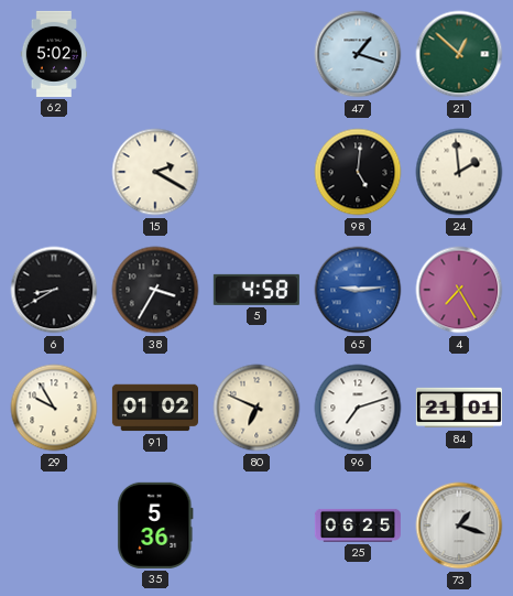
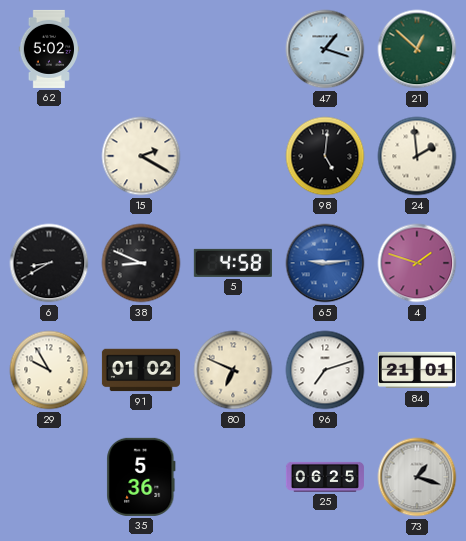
38: 3:35 -> 8:49
4: 7:25 -> 1:48
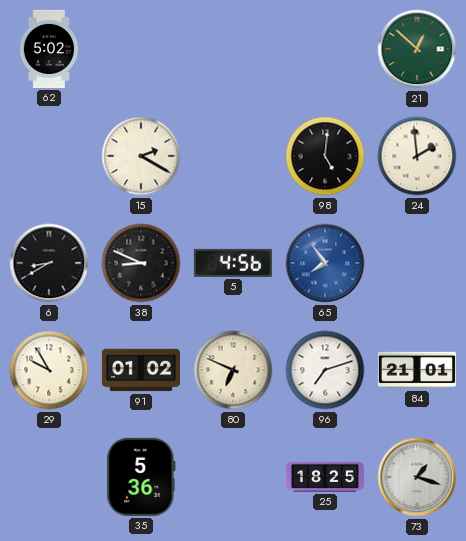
47: 1:18 -> none
5: 4:58 -> 4:56
65: 9:14 -> 7:54
4: 1:48 -> none
25: 06:25 -> 18:25
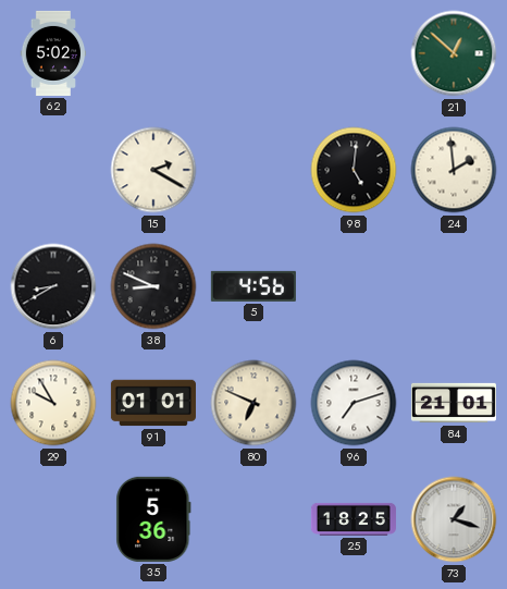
65: 7:54 -> none
91: 01:02 -> 01:01
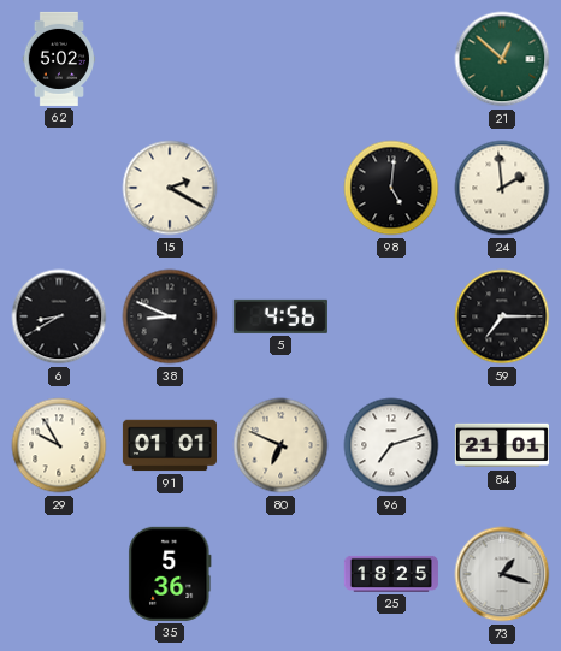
59: none -> 7:15
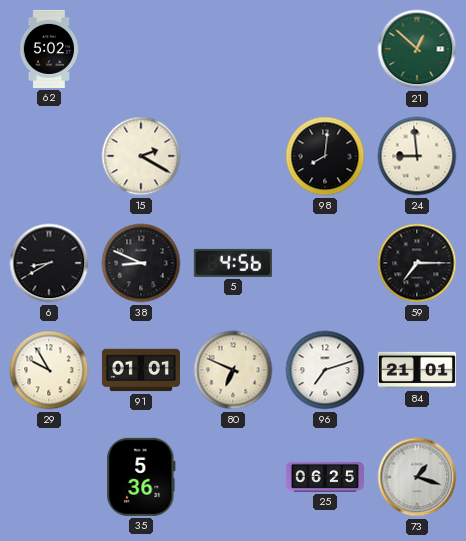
98: 5:01 -> 8:01
24: 1:59 -> 8:59
25: 18:25 -> 06:25
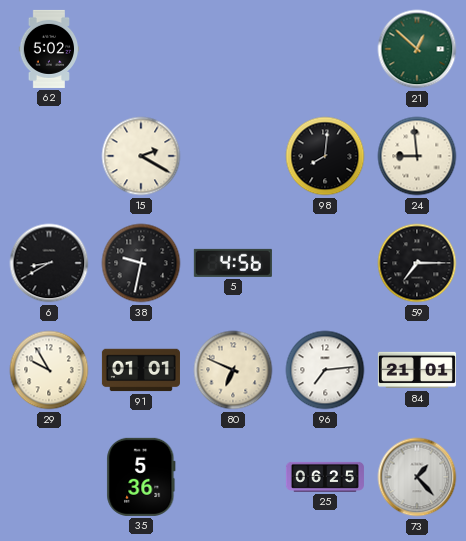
38: 8:49 -> 9:32
96: 7:12 -> 7:14
73: 1:18 -> 1:23
